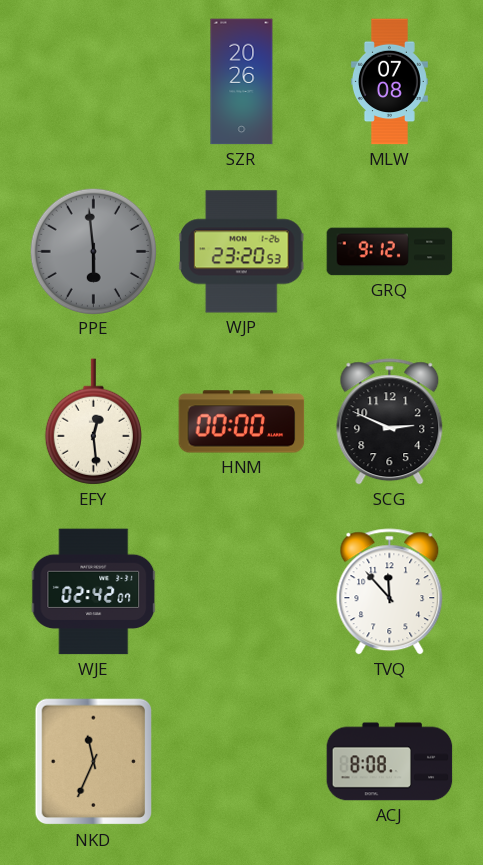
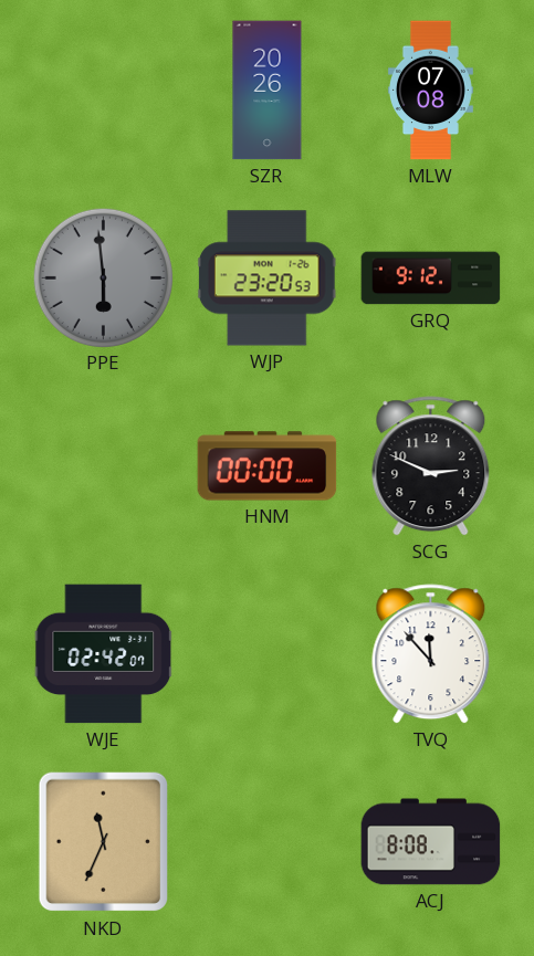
EFY: 12:29 -> none
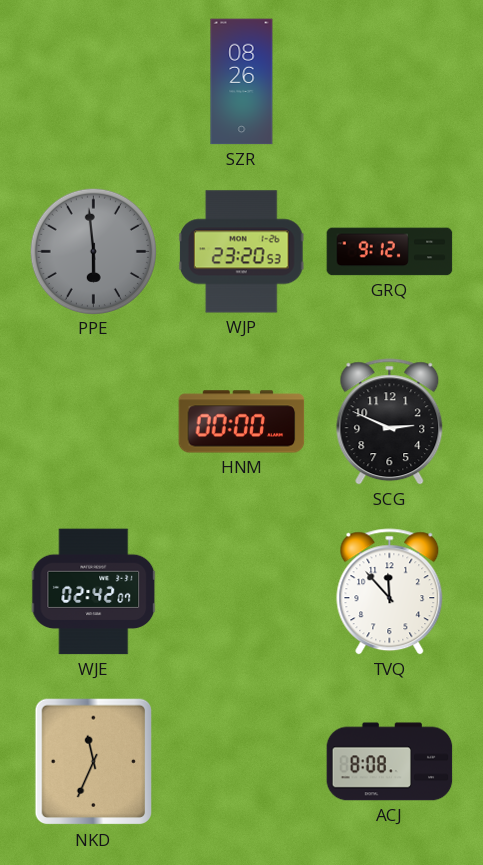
SZR: 20:26 -> 08:26
MLW: 07:08 -> none
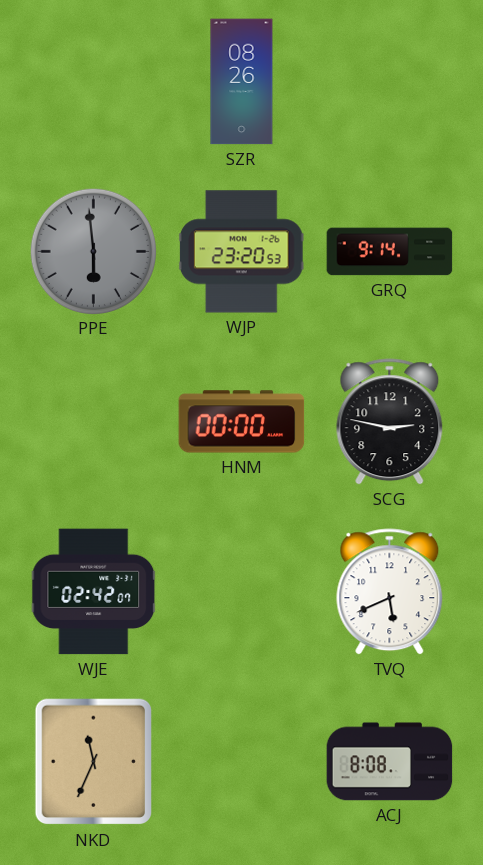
GRQ: 9:12 -> 9:14
SCG: 2:49 -> 2:47
TVQ: 11:53 -> 5:41
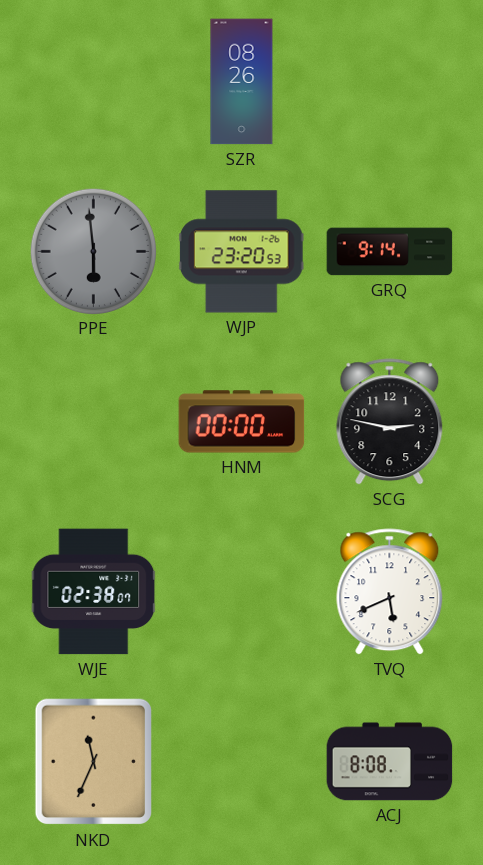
WJE: 02:42 -> 02:38
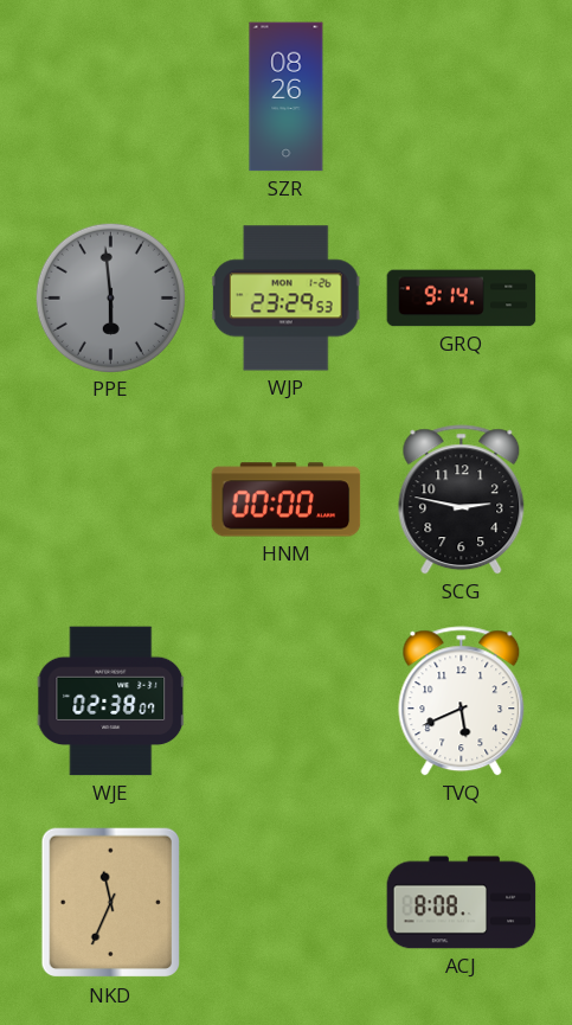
WJP: 23:20 -> 23:29
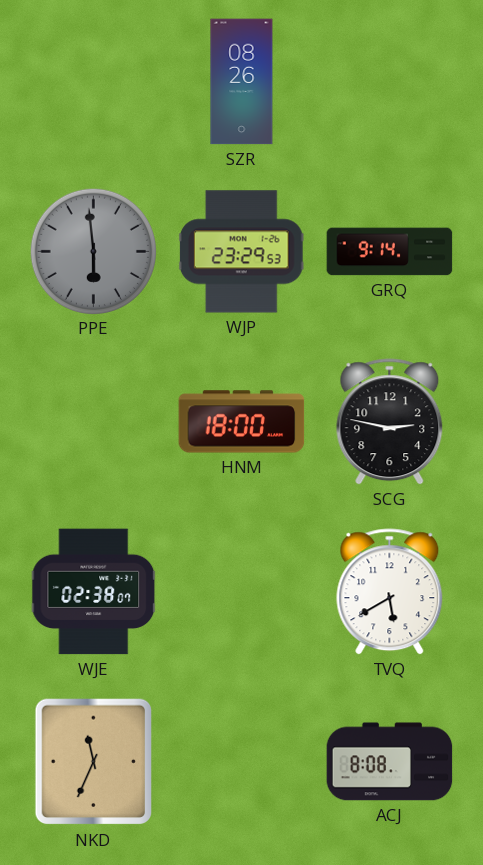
HNM: 00:00 -> 18:00
TVQ: 5:41 -> 5:40
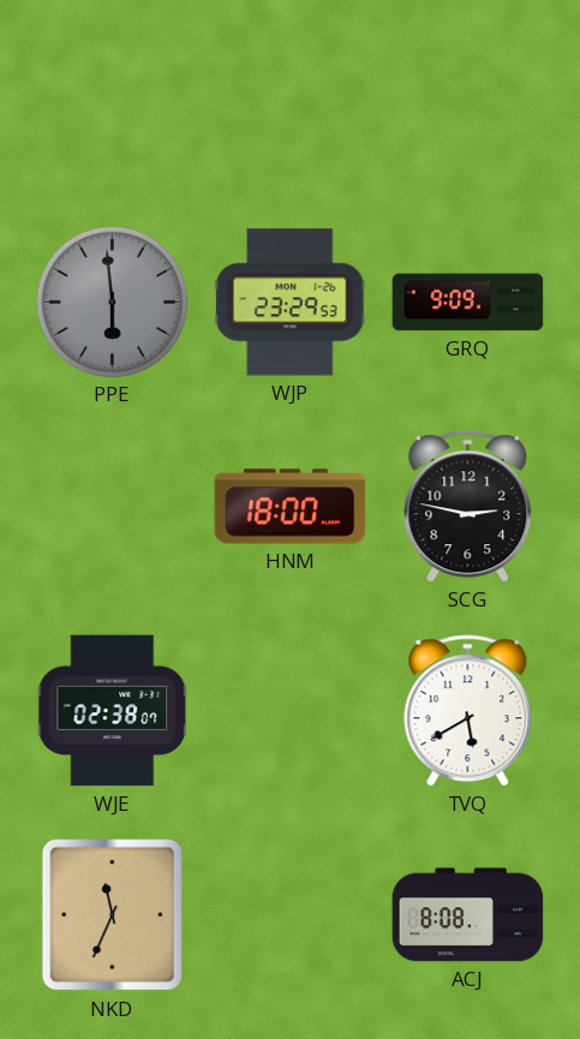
SZR: 08:26 -> none
GRQ: 9:14 -> 9:09
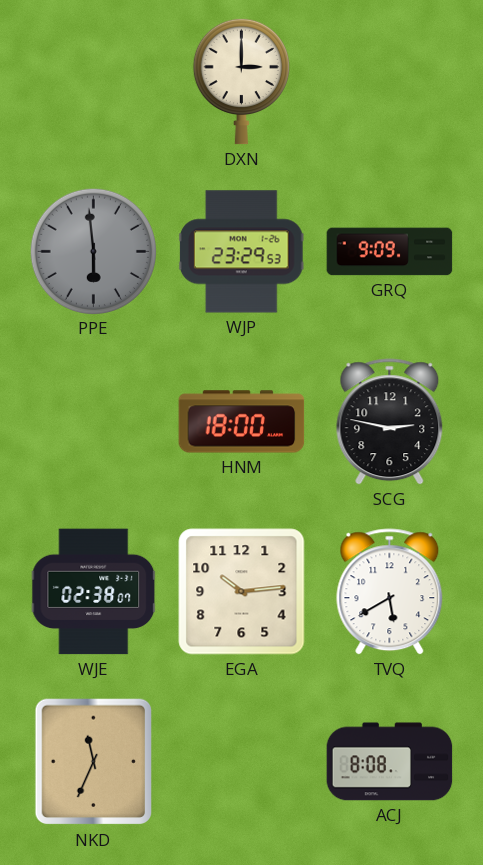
DXN: none -> 3:00
EGA: none -> 10:14
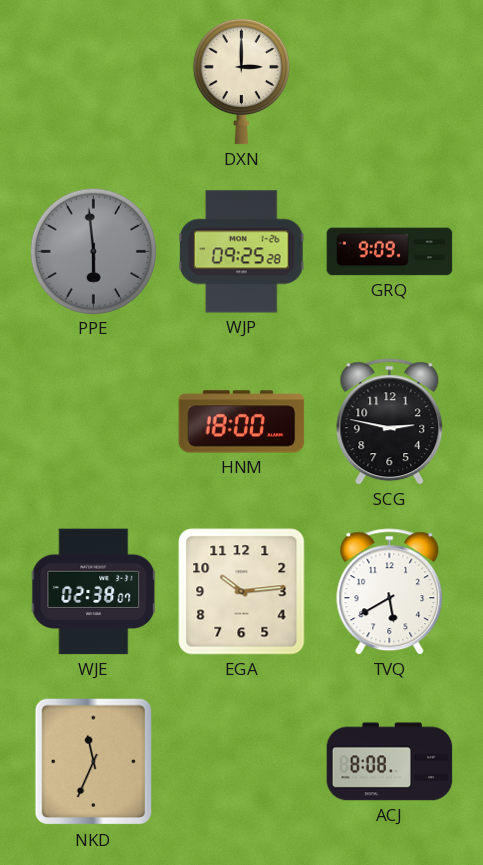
WJP: 23:29 -> 09:25
